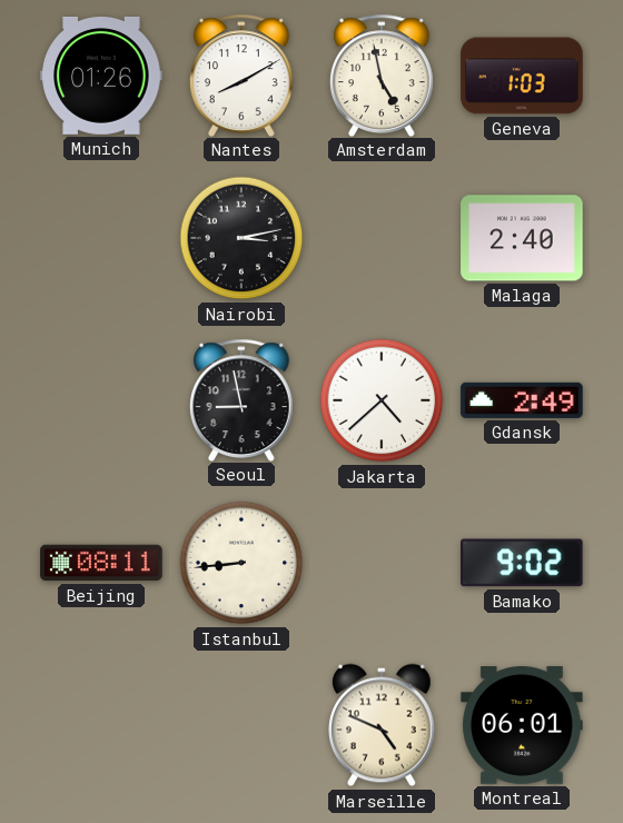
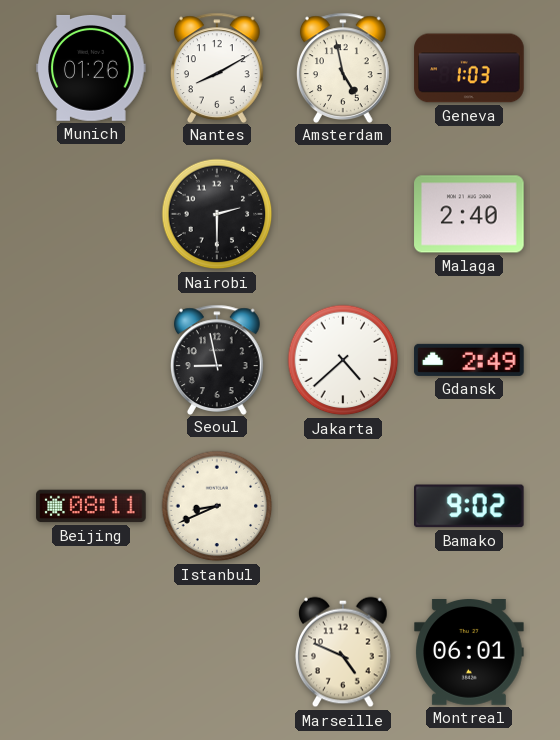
Nairobi: 3:13 -> 2:30
Istanbul: 8:44 -> 8:41
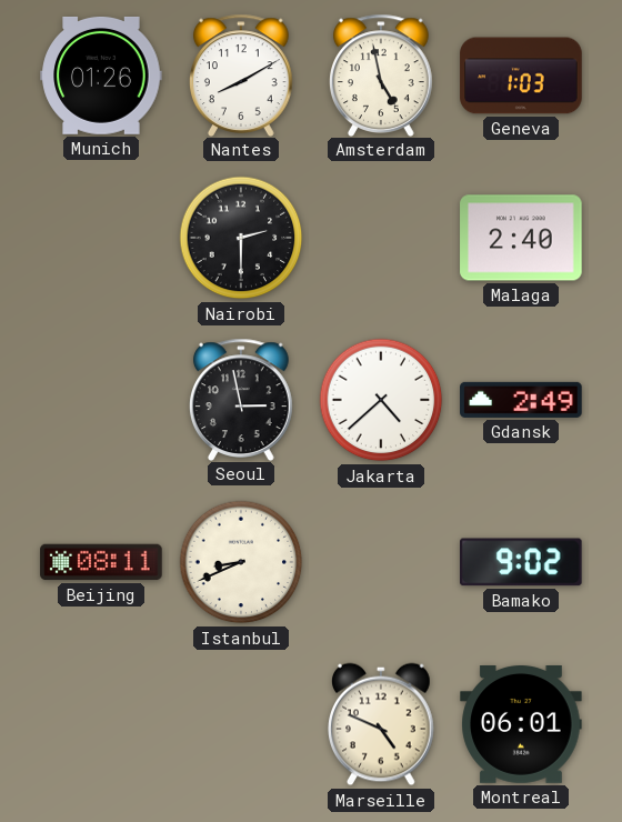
Seoul: 8:58 -> 2:58
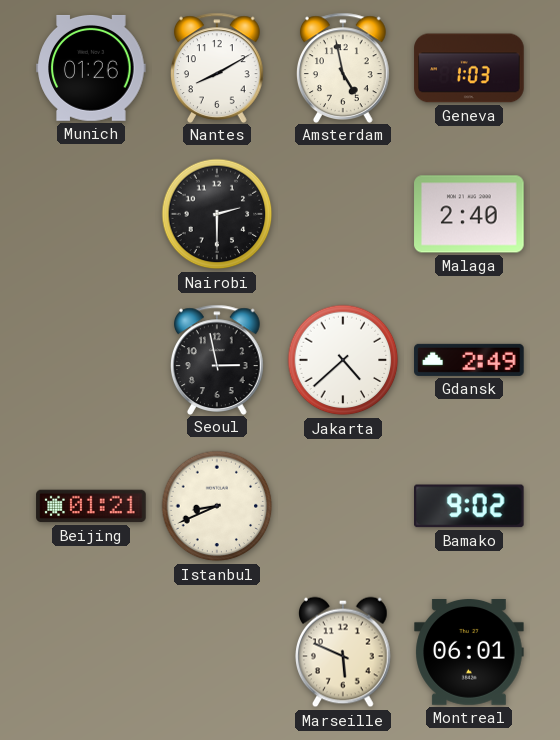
Beijing: 08:11 -> 01:21
Marseille: 4:49 -> 5:49
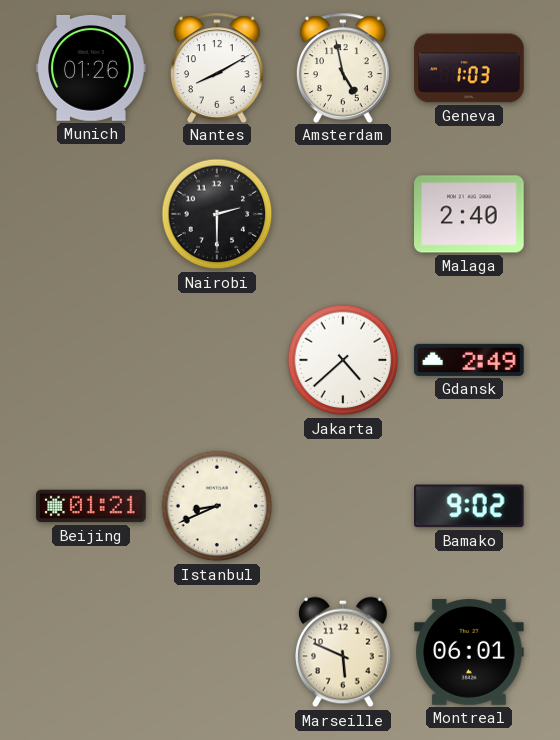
Seoul: 2:58 -> none
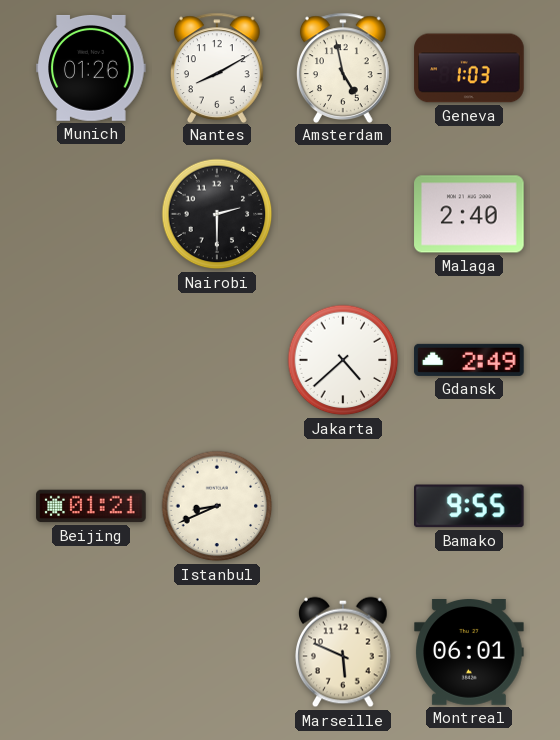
Bamako: 9:02 -> 9:55
